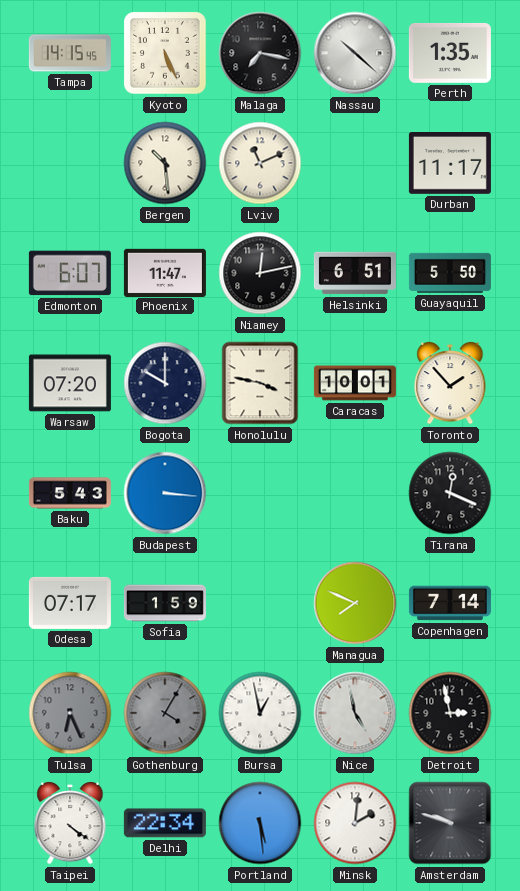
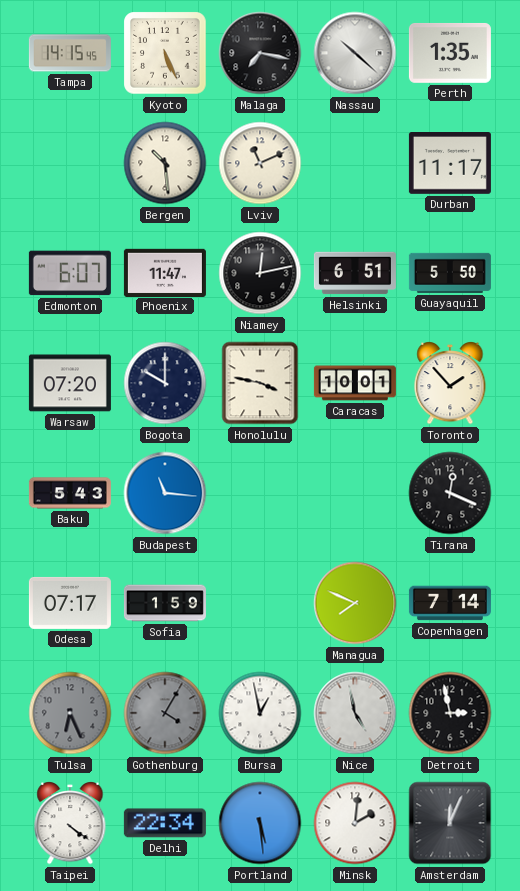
Budapest: 3:16 -> 11:16
Amsterdam: 9:48 -> 12:04
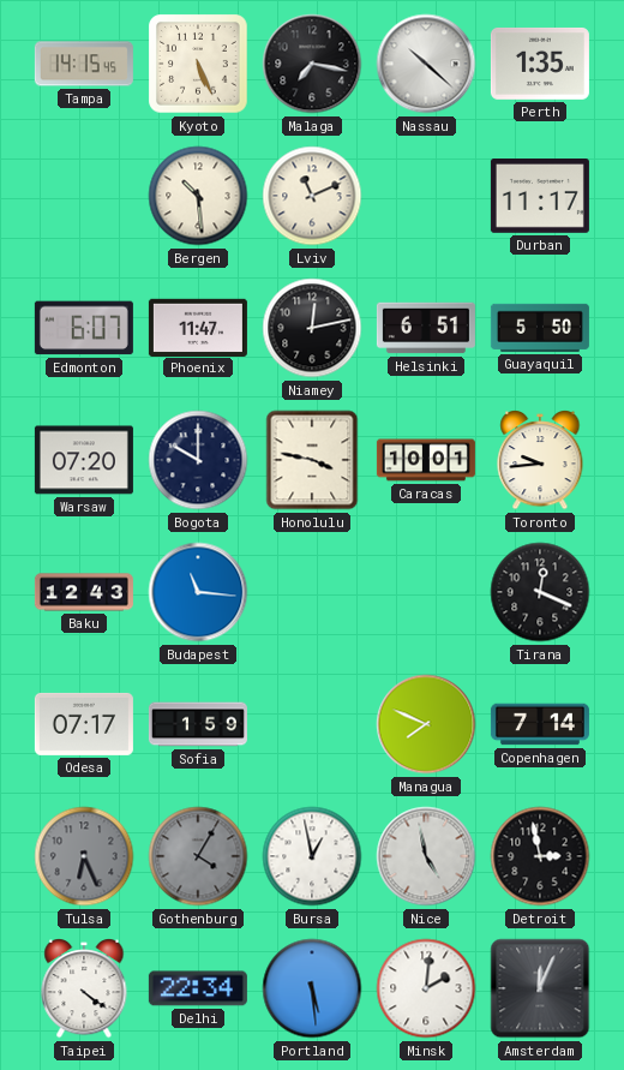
Toronto: 1:53 -> 9:44
Baku: 5:43 -> 12:43
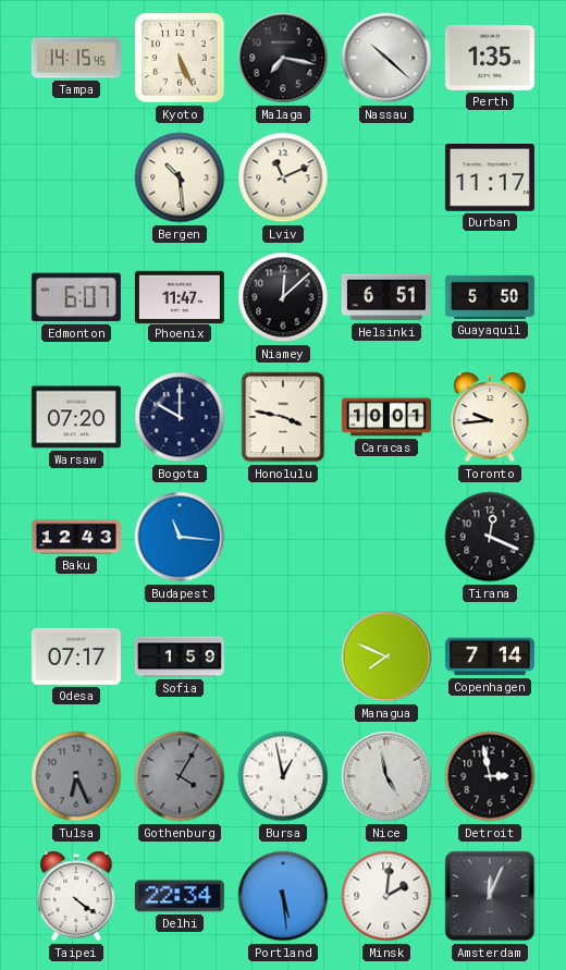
Niamey: 12:13 -> 12:08
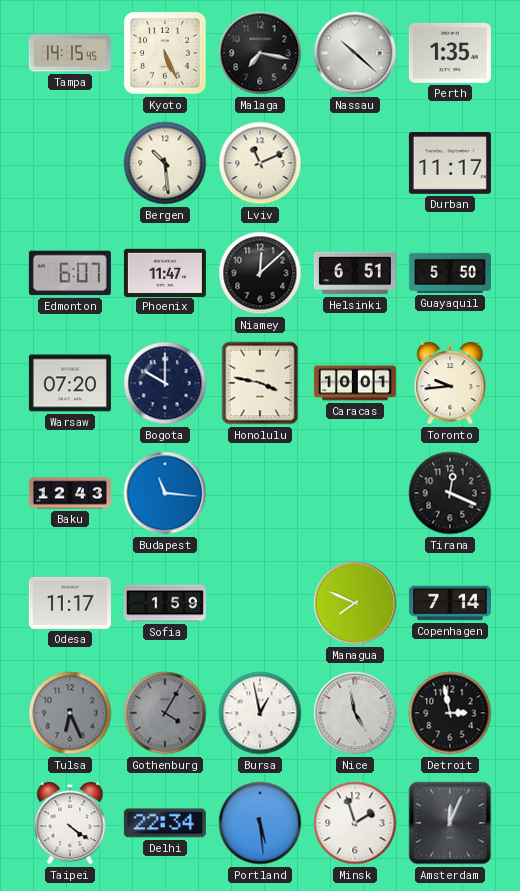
Odesa: 07:17 -> 11:17
Minsk: 2:01 -> 1:57
